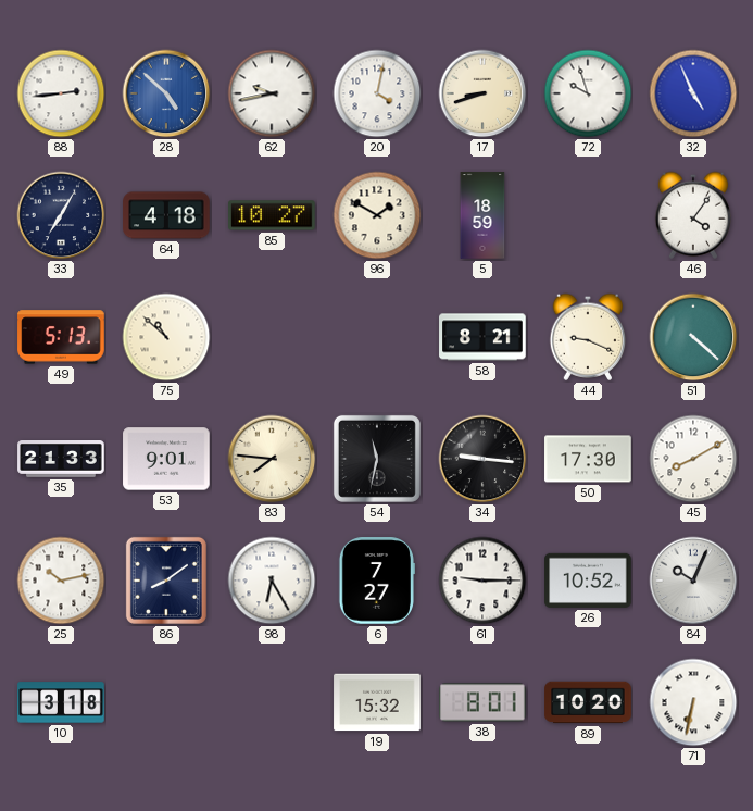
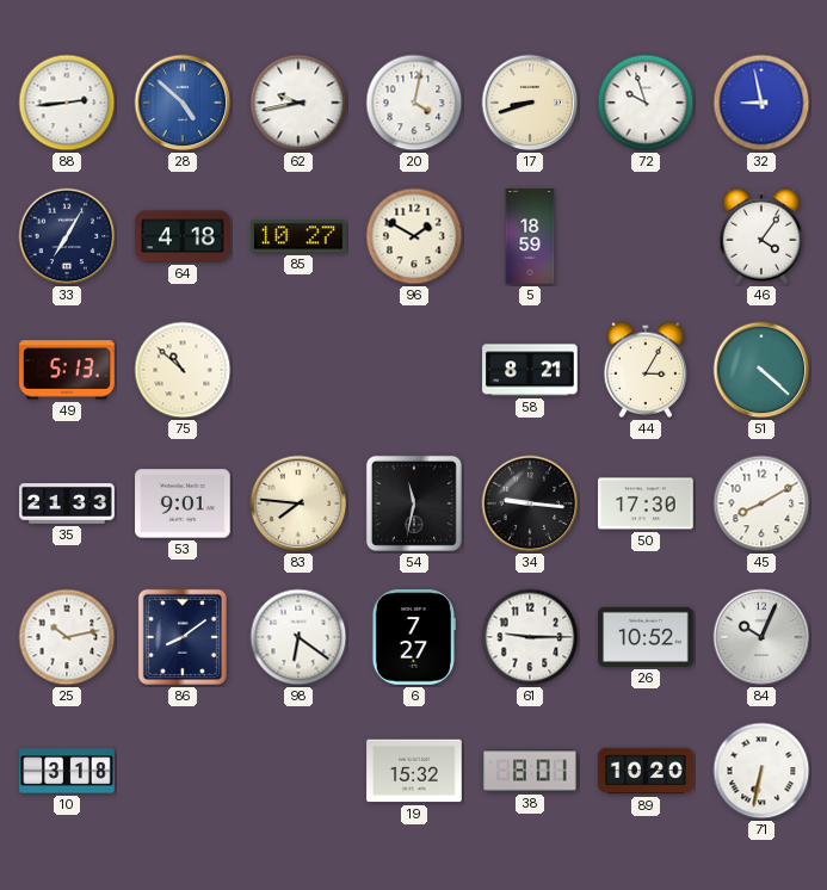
32: 4:56 -> 8:58
44: 9:19 -> 3:05
98: 6:25 -> 6:21
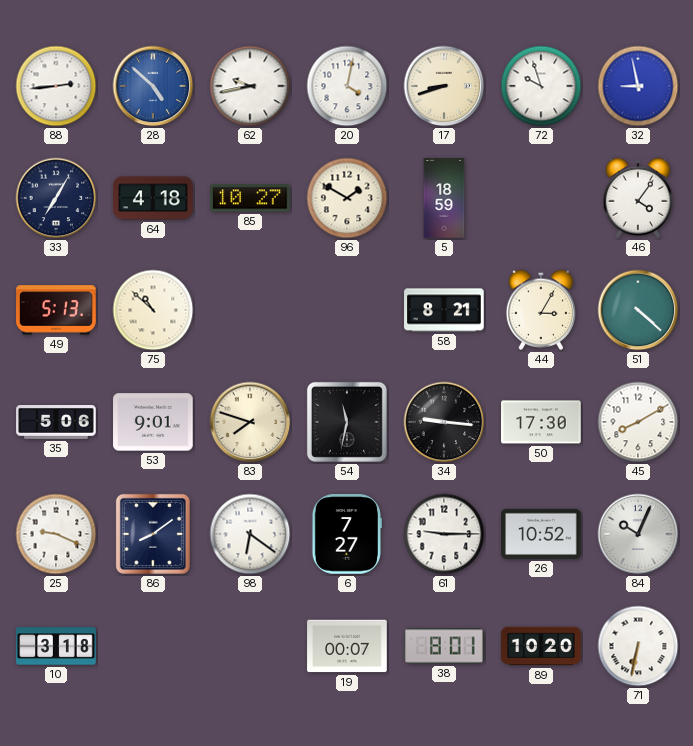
35: 21:33 -> 5:06
83: 7:46 -> 7:48
25: 10:13 -> 9:19
19: 15:32 -> 00:07
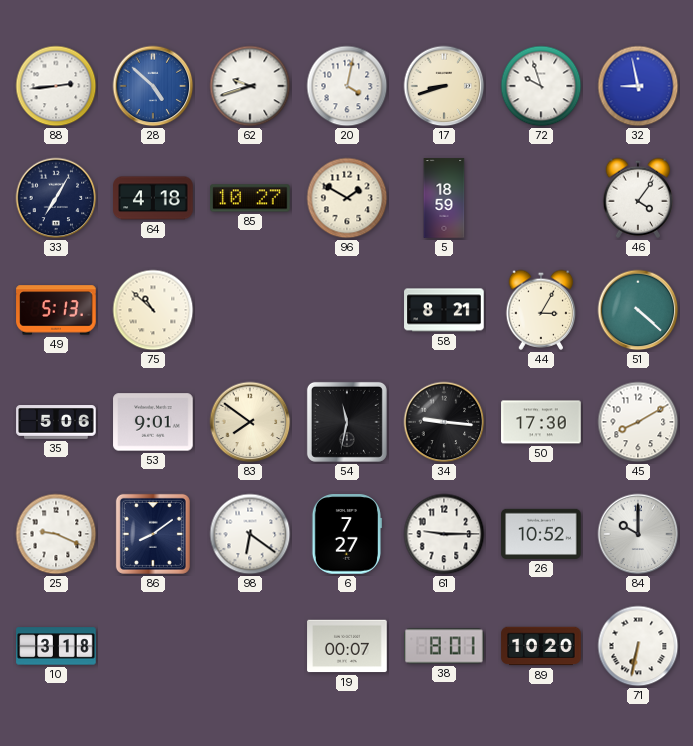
62: 9:43 -> 9:42
83: 7:48 -> 7:51
84: 10:04 -> 10:00
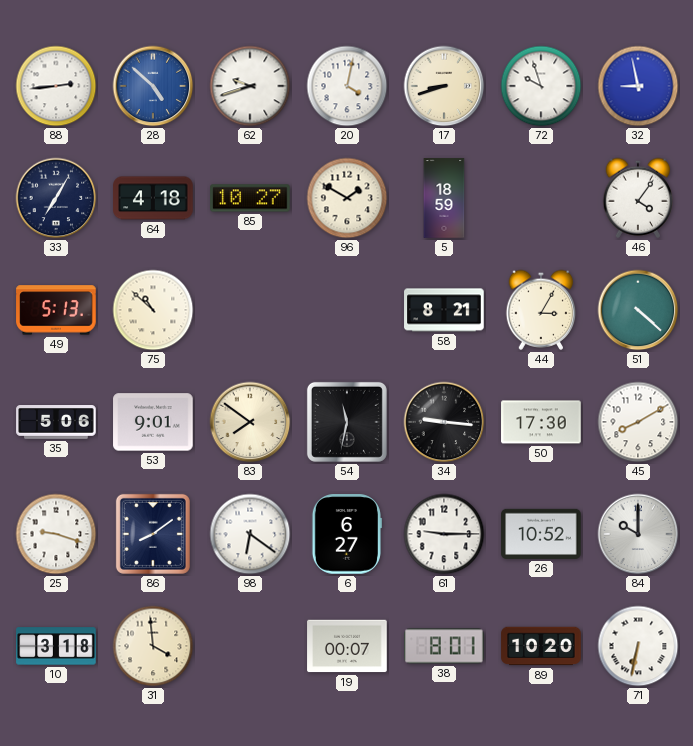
25: 9:19 -> 9:18
6: 7:27 -> 6:27
31: none -> 3:59
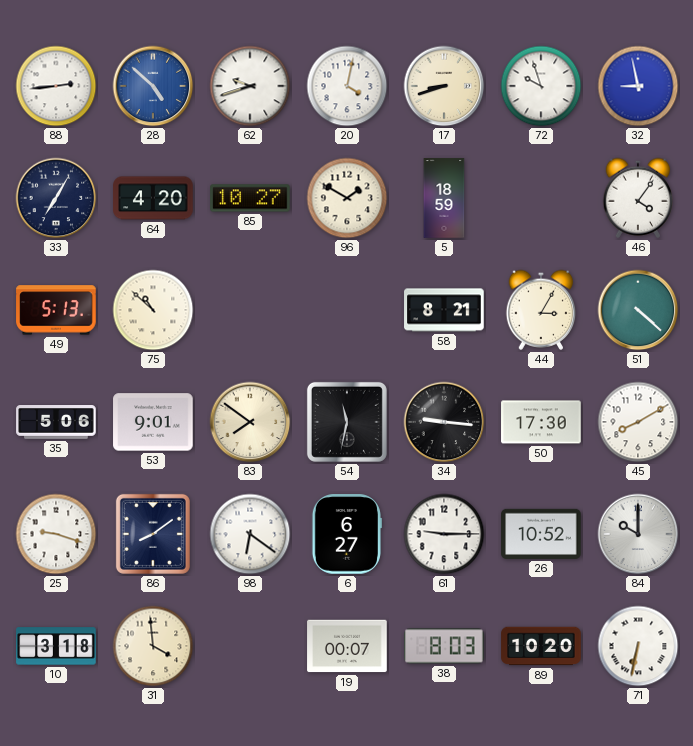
64: 4:18 -> 4:20
38: 8:01 -> 8:03
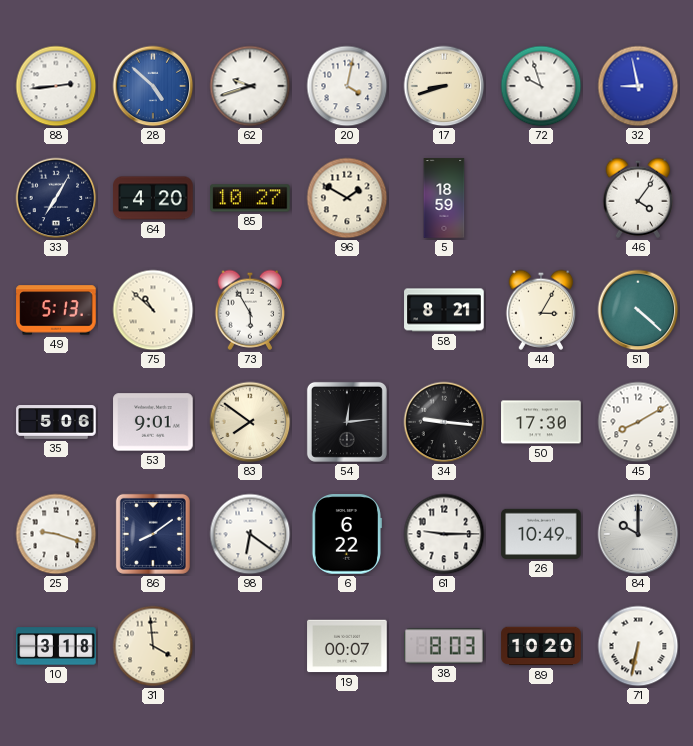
73: none -> 5:55
54: 11:32 -> 12:14
6: 6:27 -> 6:22
26: 10:52 -> 10:49
